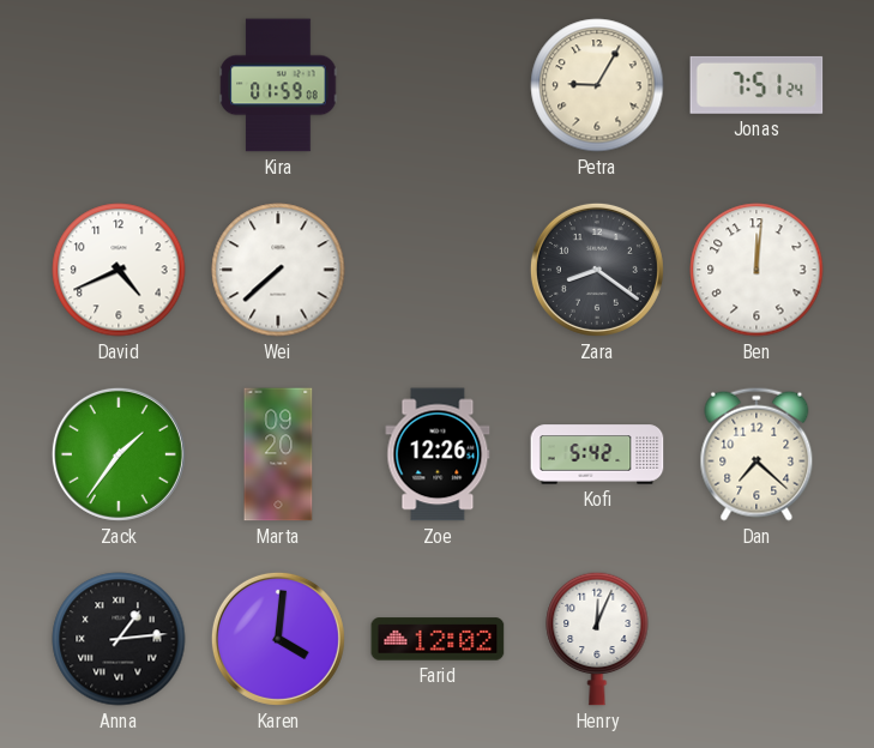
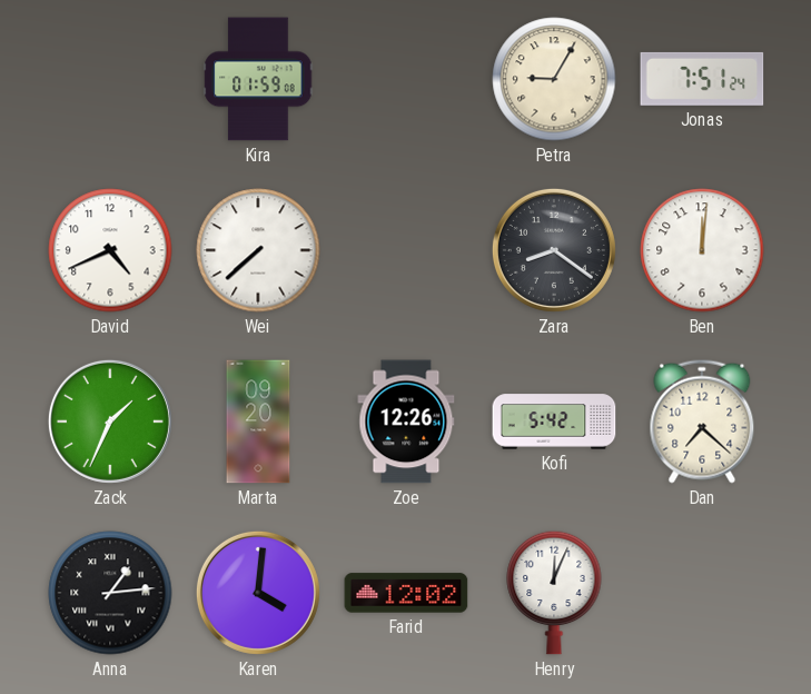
Zack: 1:36 -> 1:34
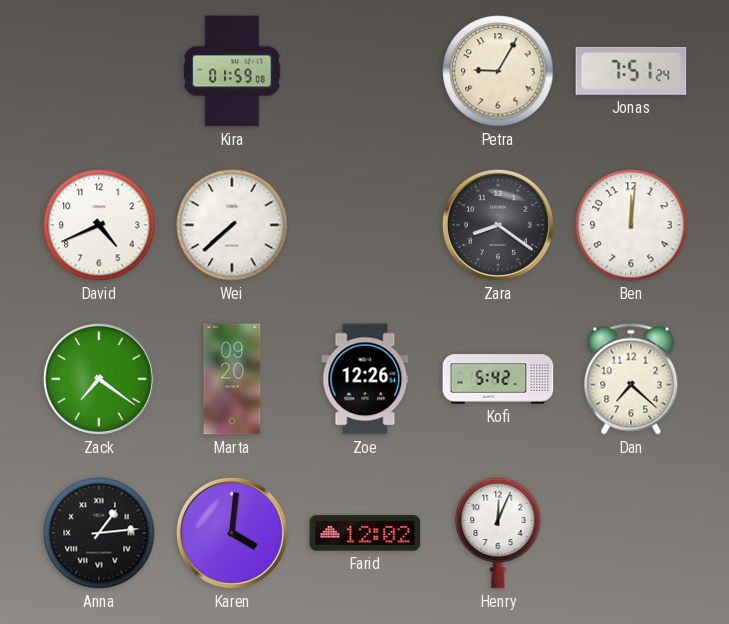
Zack: 1:34 -> 7:21
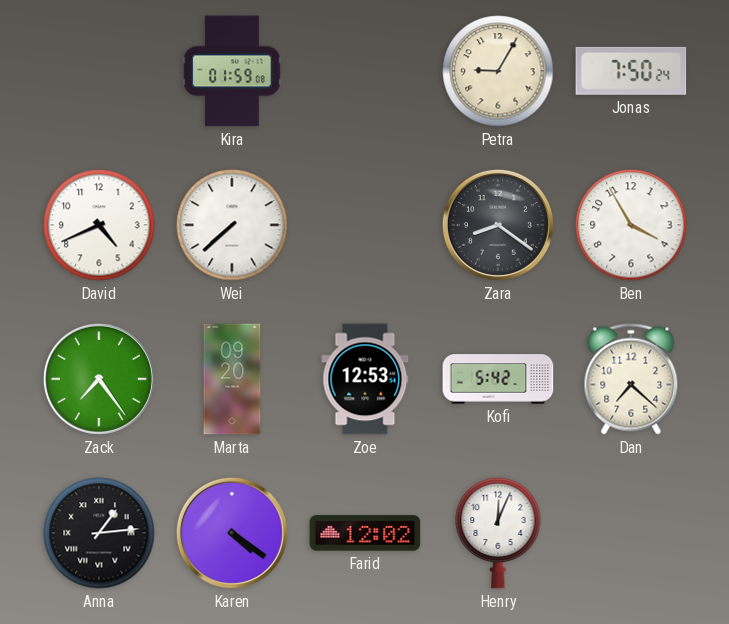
Jonas: 7:51 -> 7:50
Ben: 12:01 -> 3:55
Zack: 7:21 -> 7:24
Zoe: 12:26 -> 12:53
Karen: 4:01 -> 4:21
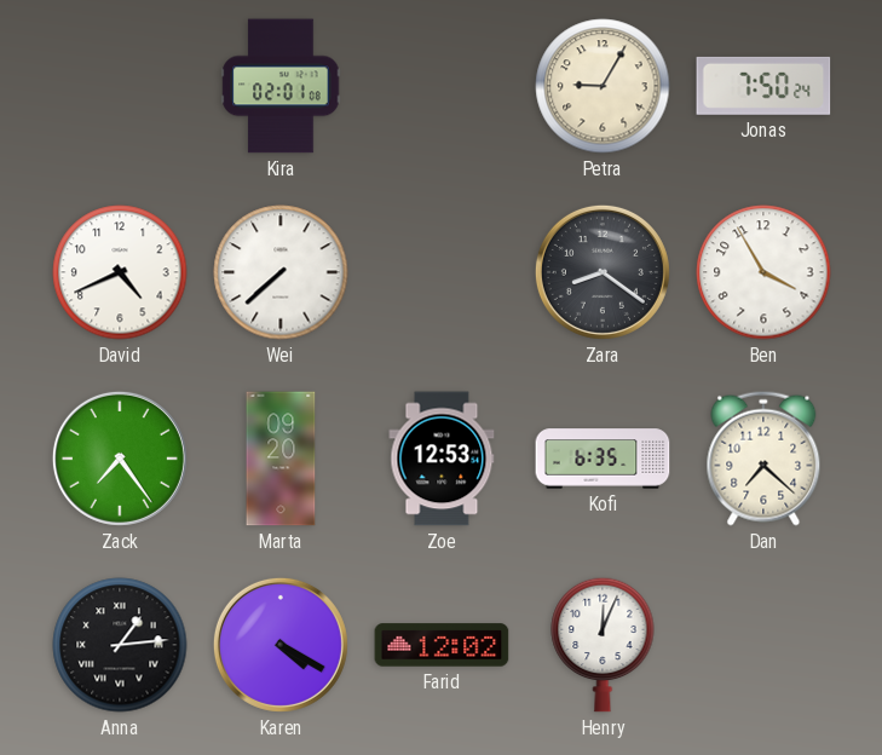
Kira: 01:59 -> 02:01
Kofi: 5:42 -> 6:35
Karen: 4:21 -> 4:20
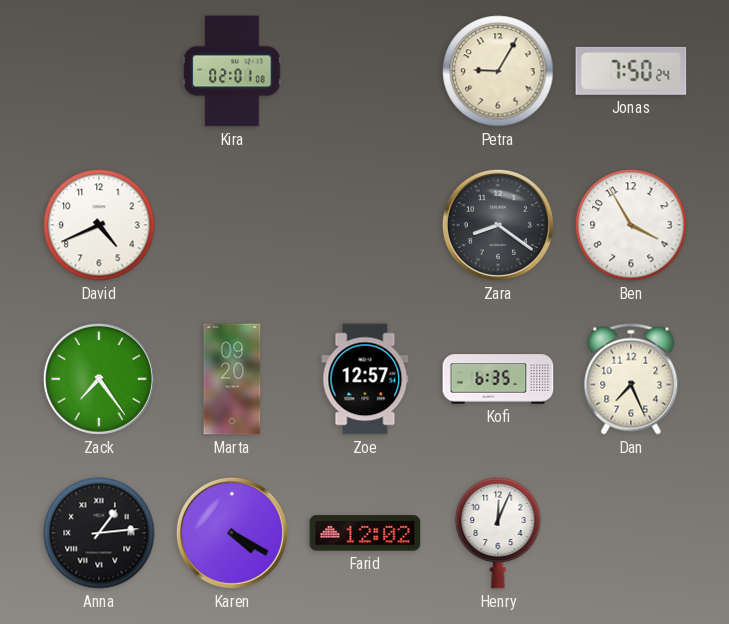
Wei: 7:38 -> none
Zoe: 12:53 -> 12:57
Dan: 7:22 -> 7:26
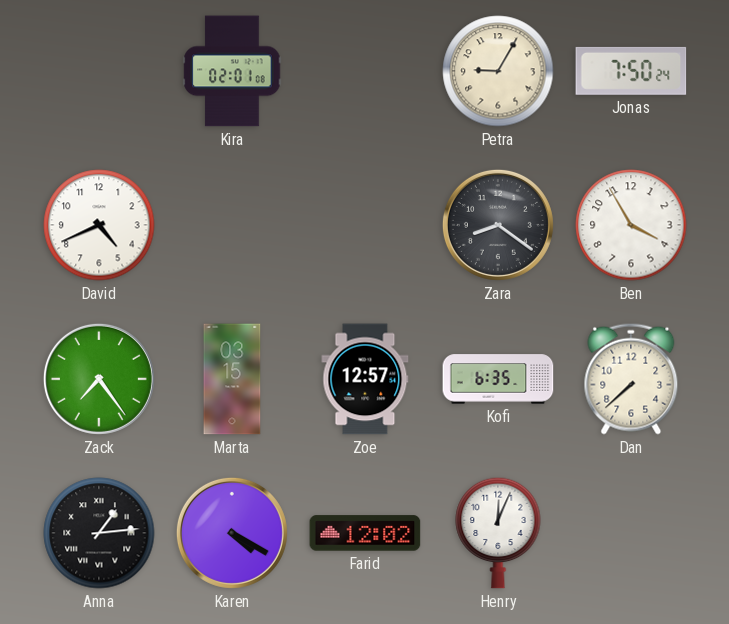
Marta: 09:20 -> 03:15
Dan: 7:26 -> 7:38
